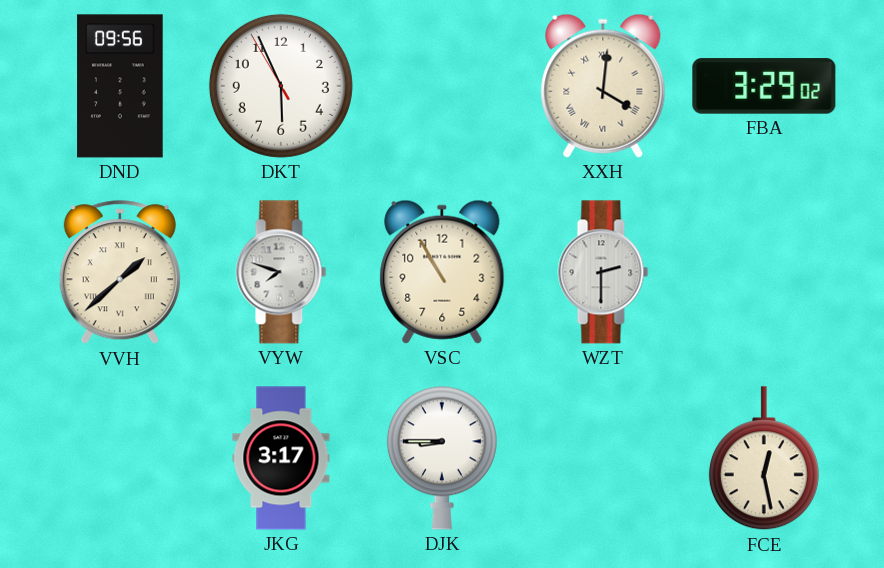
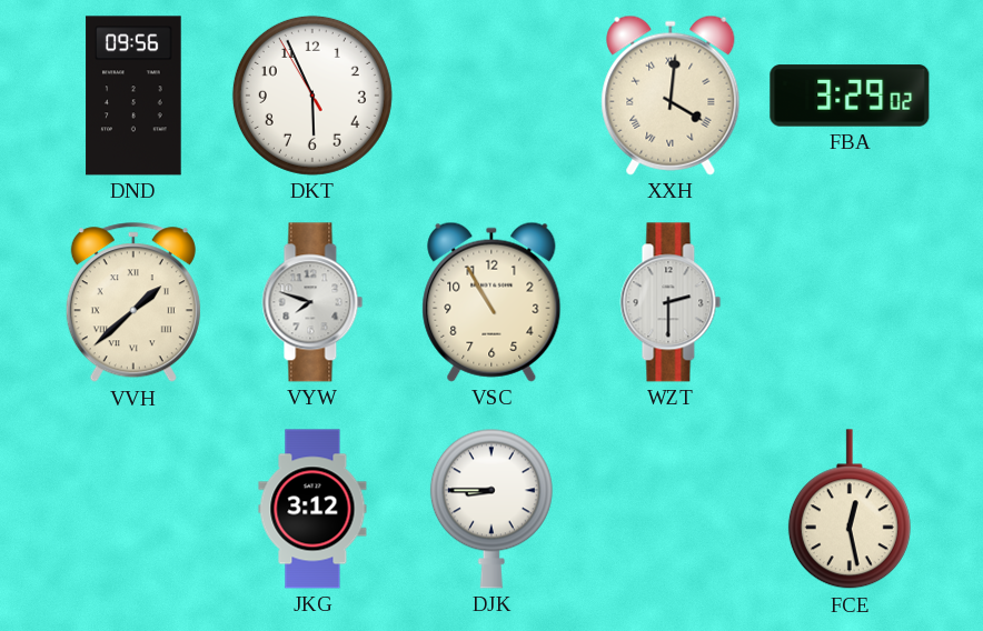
JKG: 3:17 -> 3:12
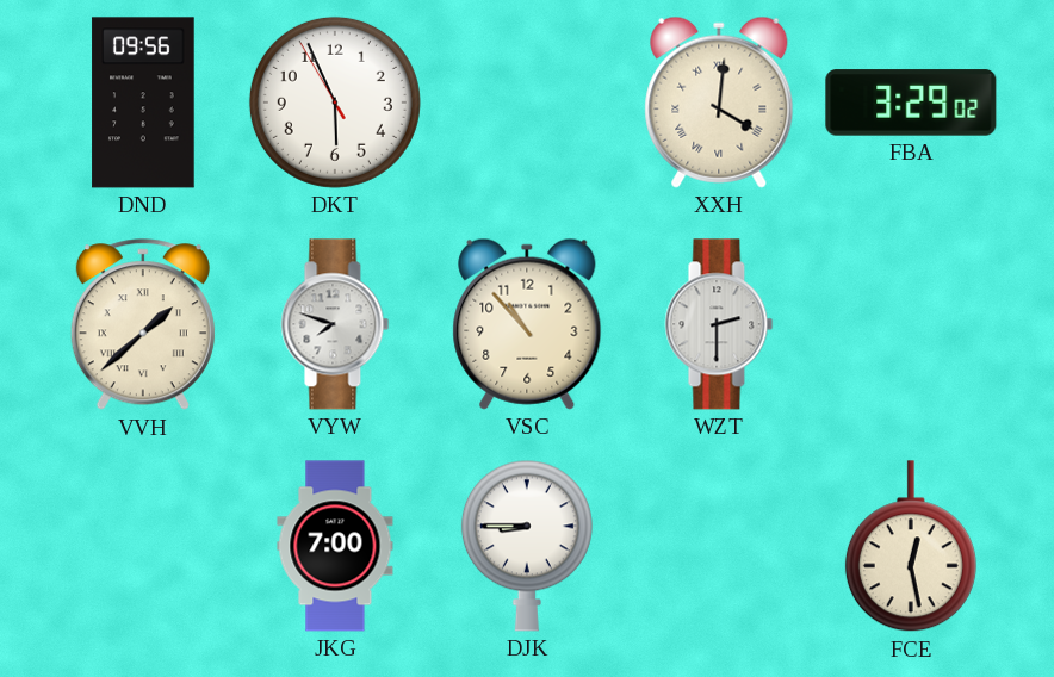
VSC: 10:55 -> 10:53
JKG: 3:12 -> 7:00
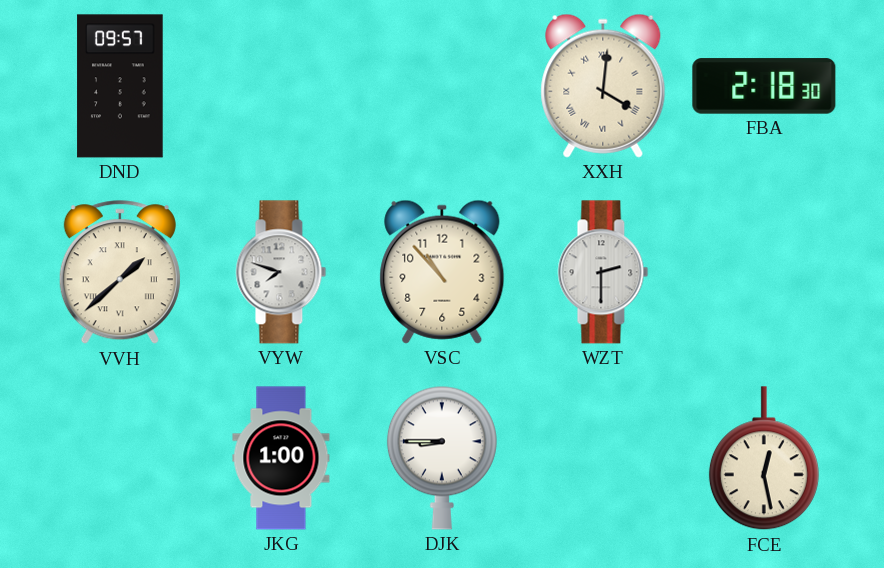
DND: 09:56 -> 09:57
DKT: 5:55 -> none
FBA: 3:29 -> 2:18
JKG: 7:00 -> 1:00
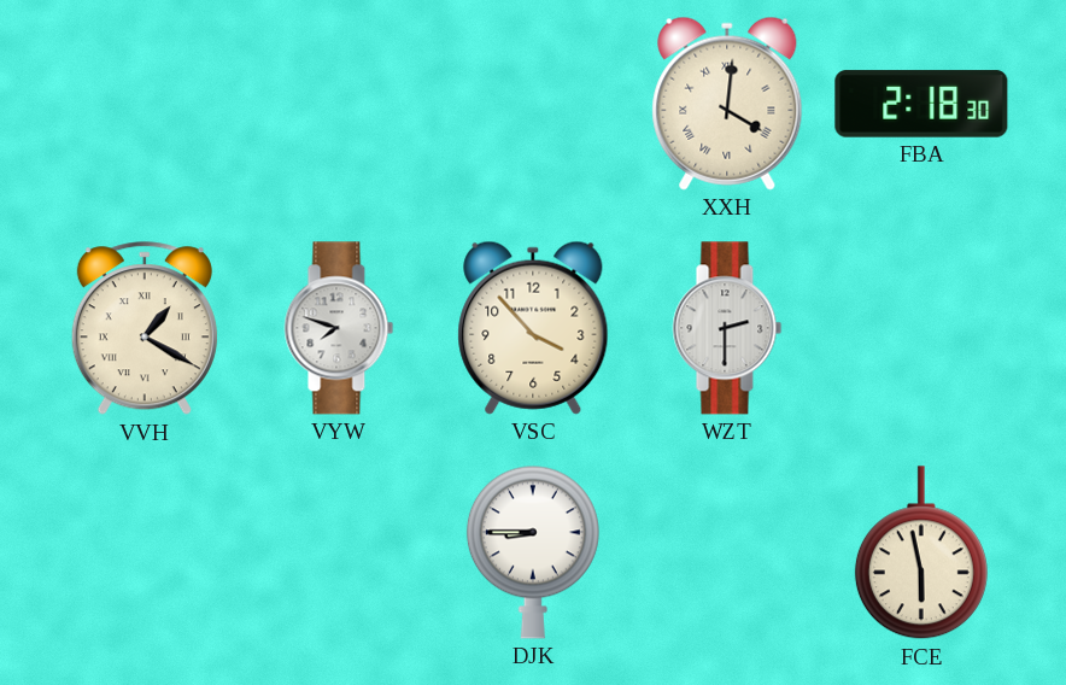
DND: 09:57 -> none
VVH: 1:38 -> 1:20
VSC: 10:53 -> 3:53
JKG: 1:00 -> none
FCE: 12:28 -> 5:58
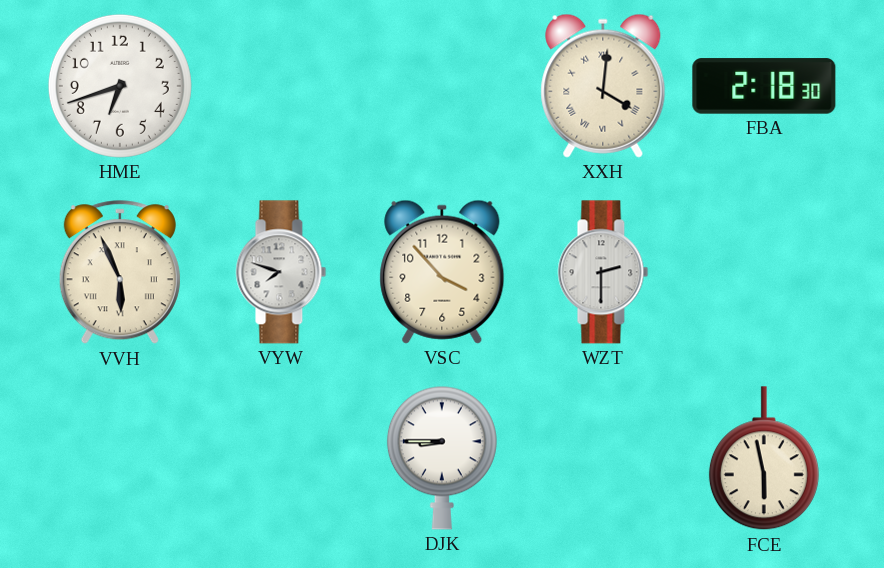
HME: none -> 6:42
VVH: 1:20 -> 5:56
